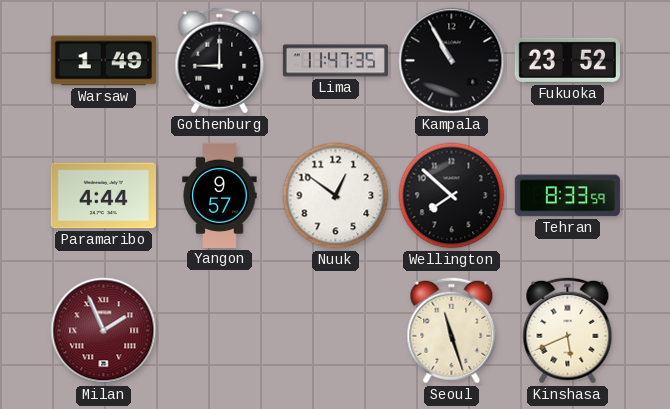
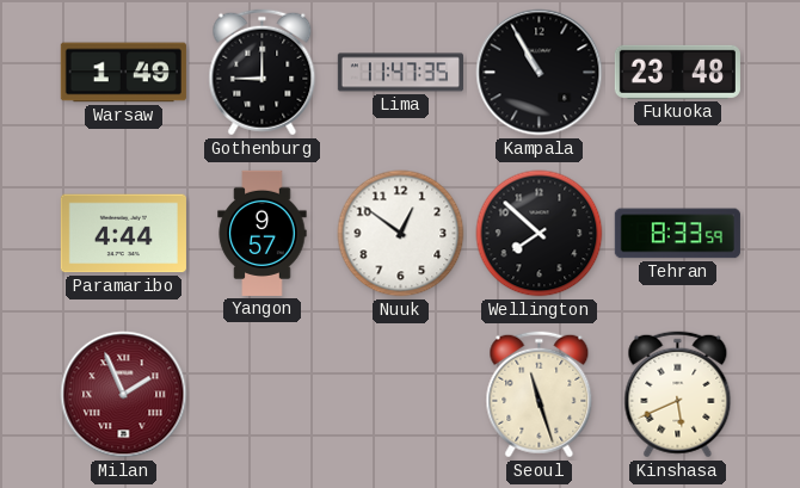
Fukuoka: 23:52 -> 23:48
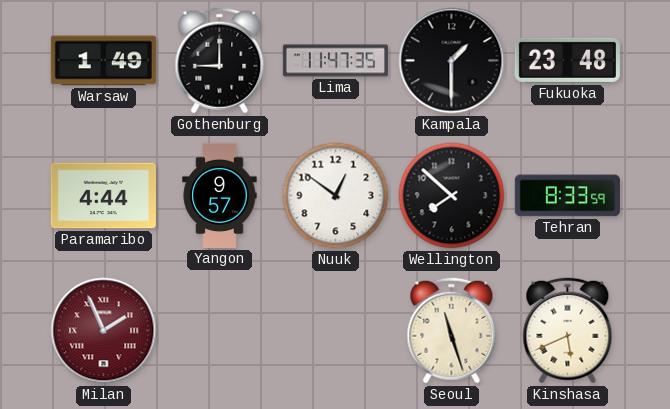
Kampala: 10:55 -> 1:30
